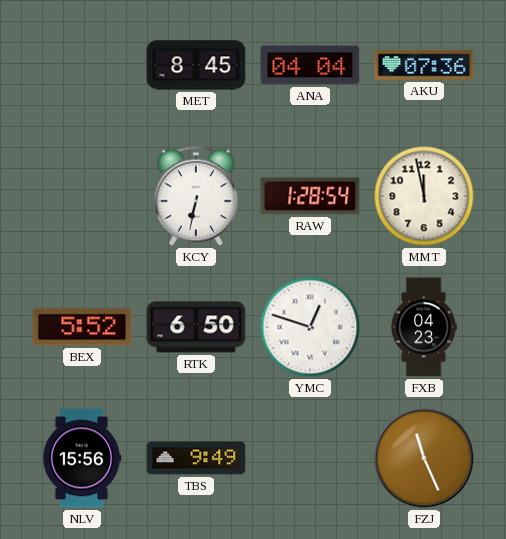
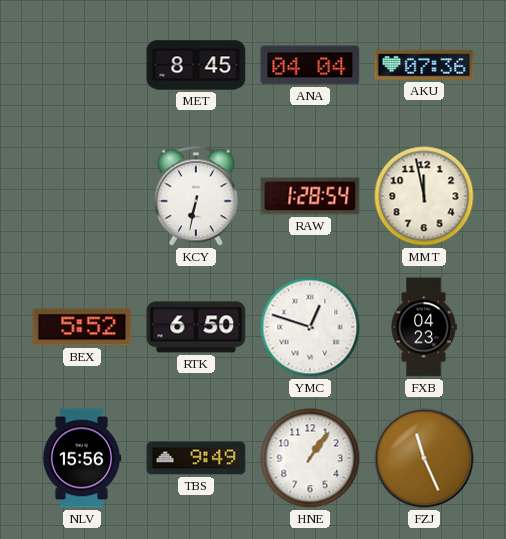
HNE: none -> 1:06
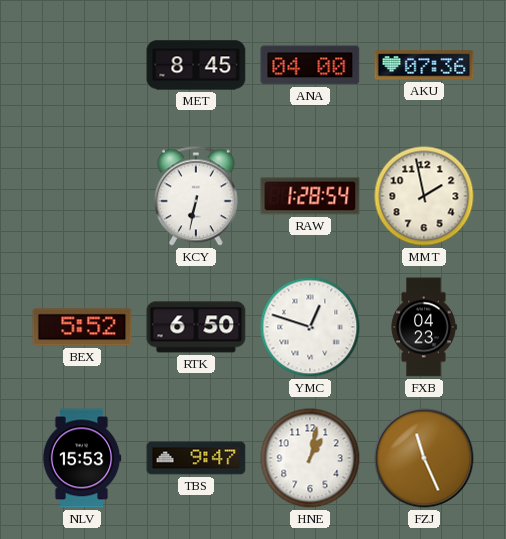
ANA: 04:04 -> 04:00
MMT: 11:58 -> 1:58
NLV: 15:56 -> 15:53
TBS: 9:49 -> 9:47
HNE: 1:06 -> 1:02
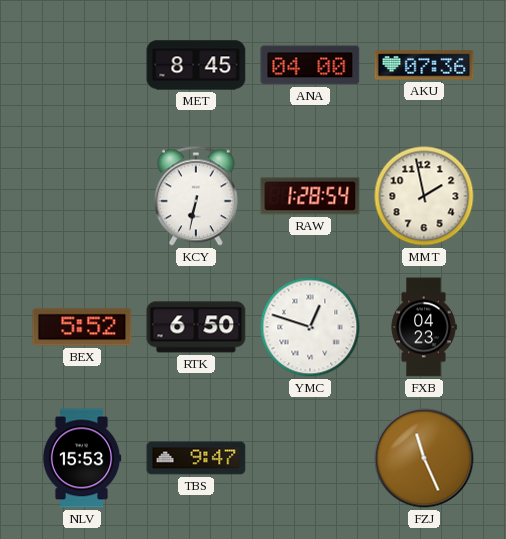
HNE: 1:02 -> none
